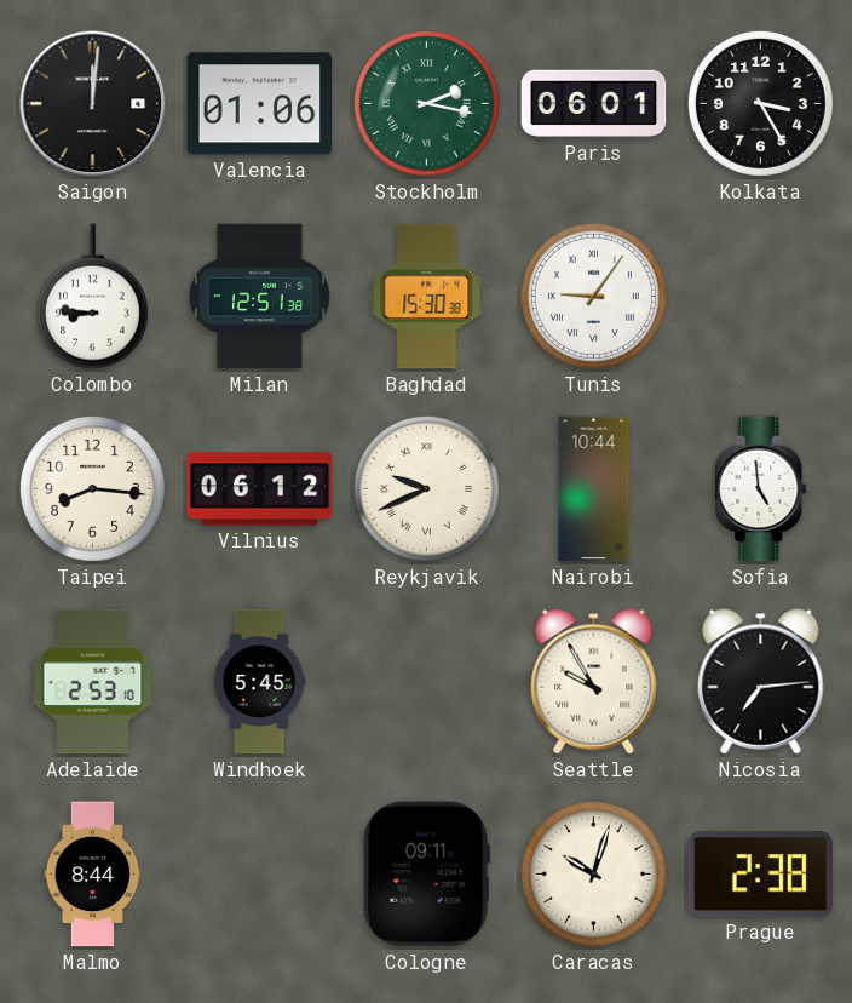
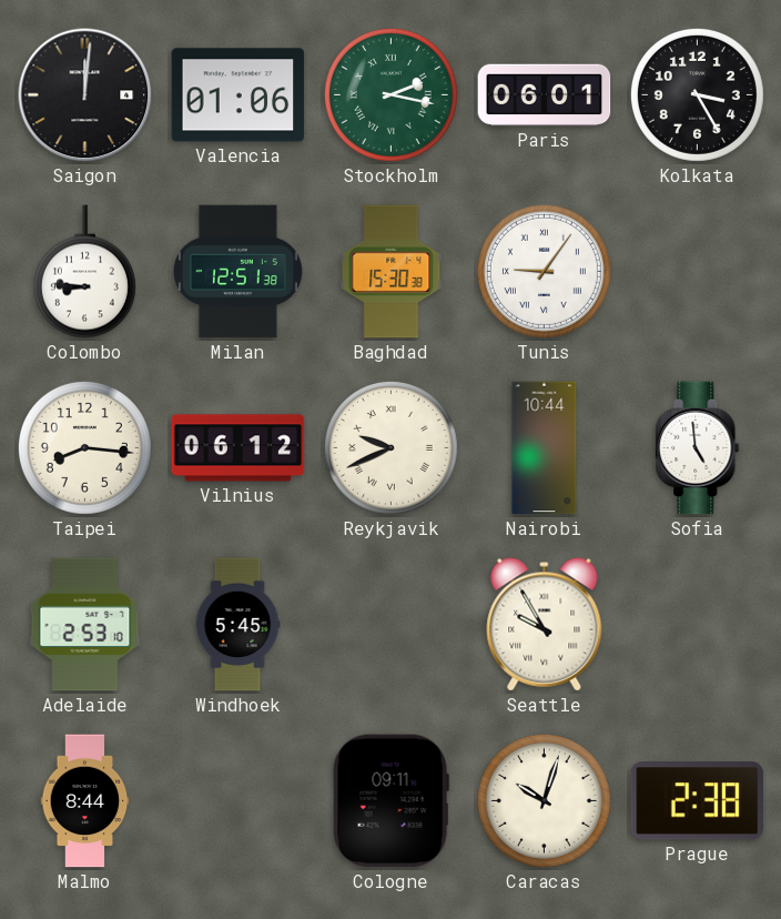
Nicosia: 7:14 -> none
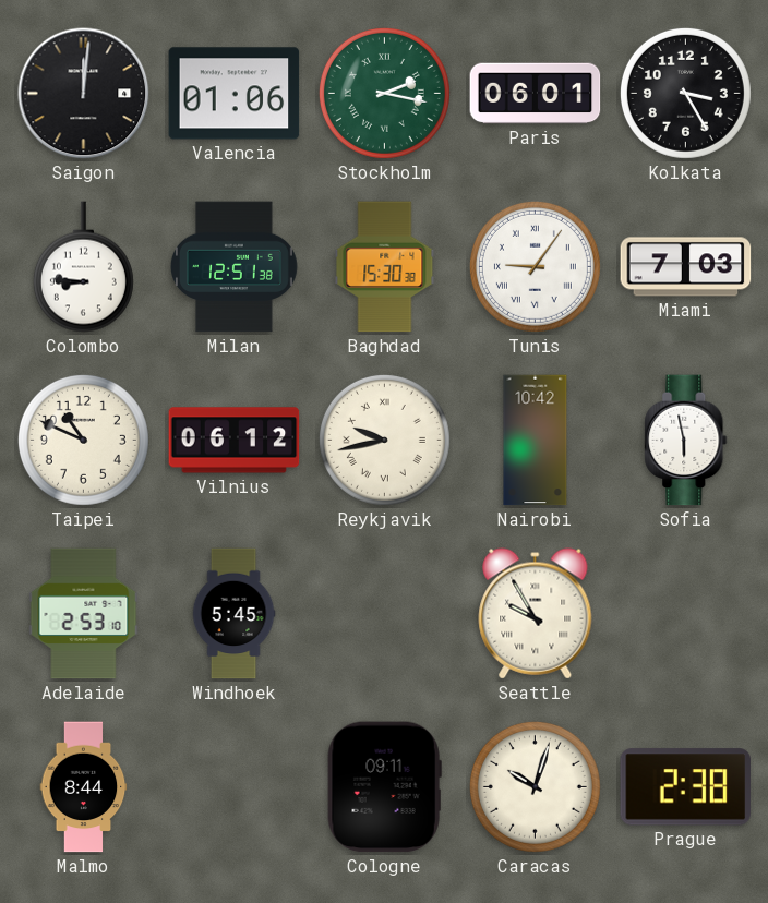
Miami: none -> 7:03
Taipei: 8:16 -> 10:49
Reykjavik: 9:41 -> 9:43
Nairobi: 10:44 -> 10:42
Sofia: 4:59 -> 5:58
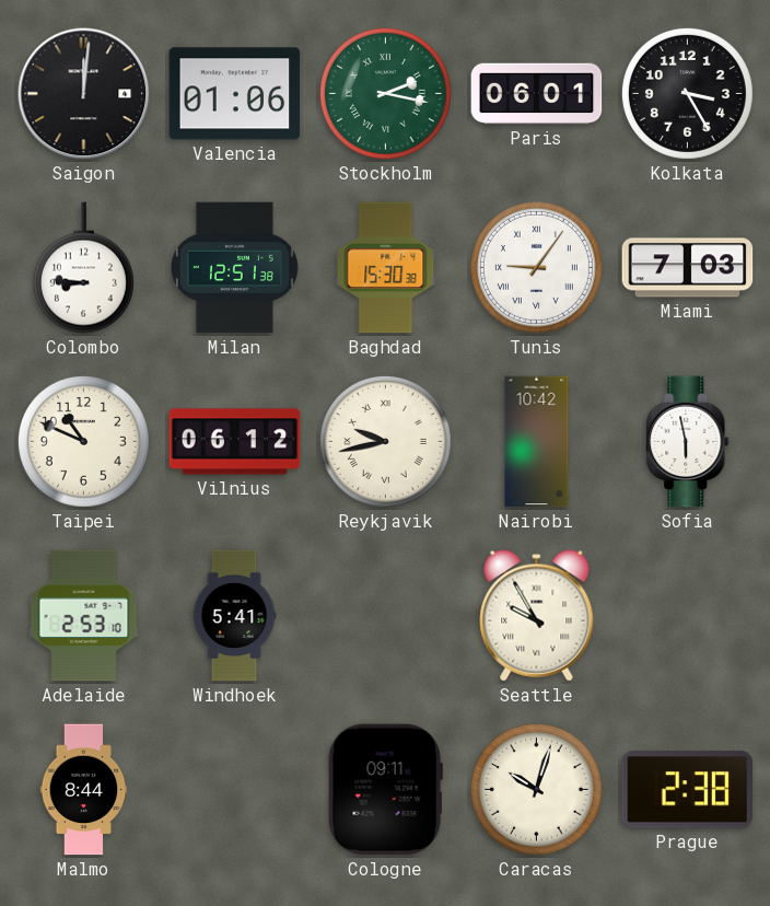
Windhoek: 5:45 -> 5:41
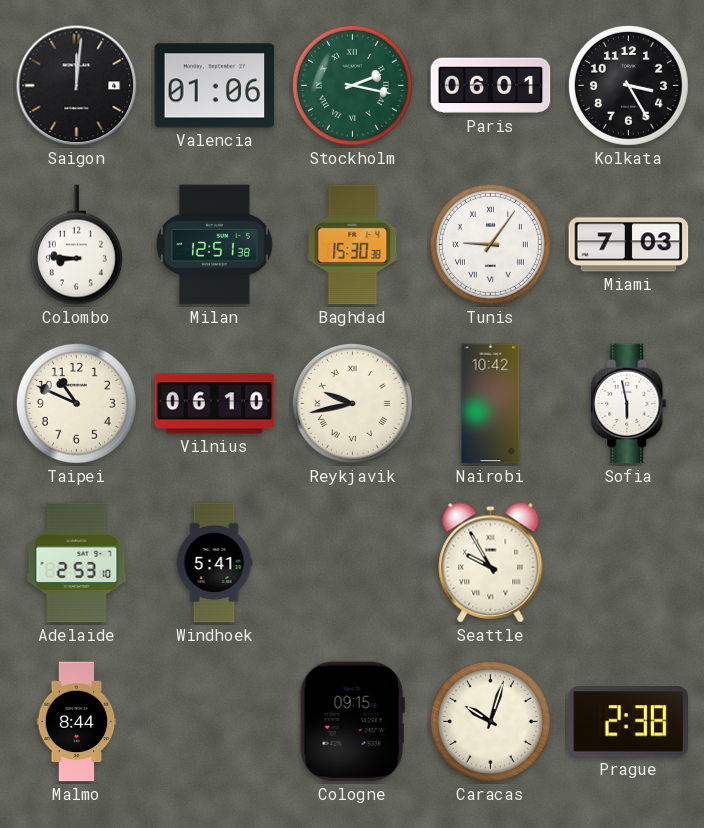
Vilnius: 06:12 -> 06:10
Cologne: 09:11 -> 09:15
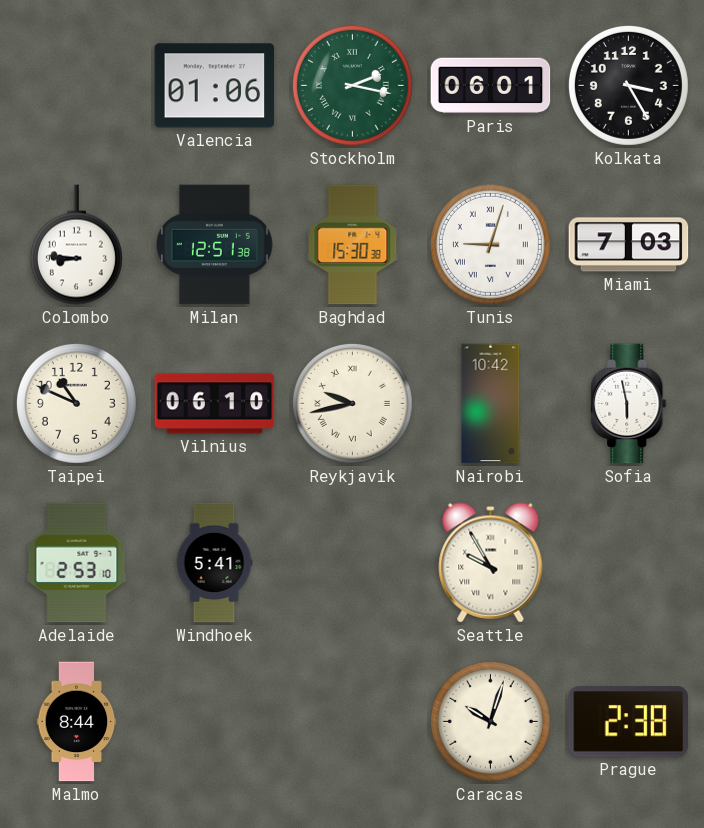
Saigon: 12:01 -> none
Tunis: 9:06 -> 9:03
Cologne: 09:15 -> none
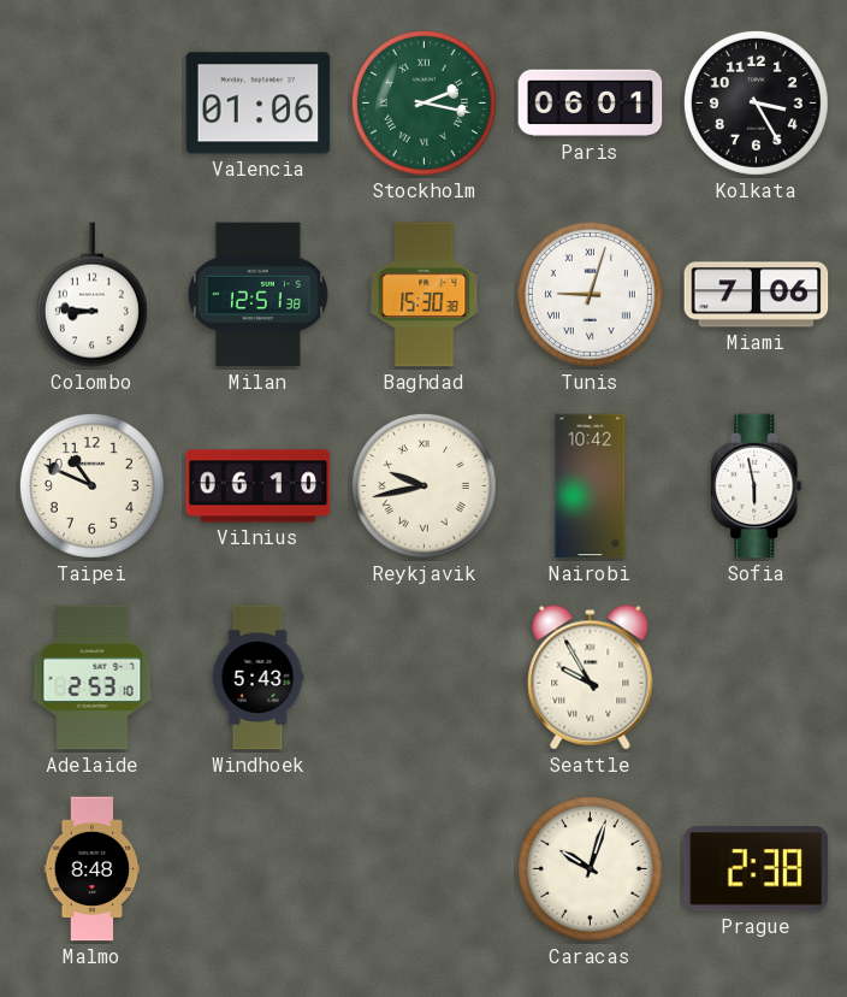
Miami: 7:03 -> 7:06
Windhoek: 5:41 -> 5:43
Malmo: 8:44 -> 8:48
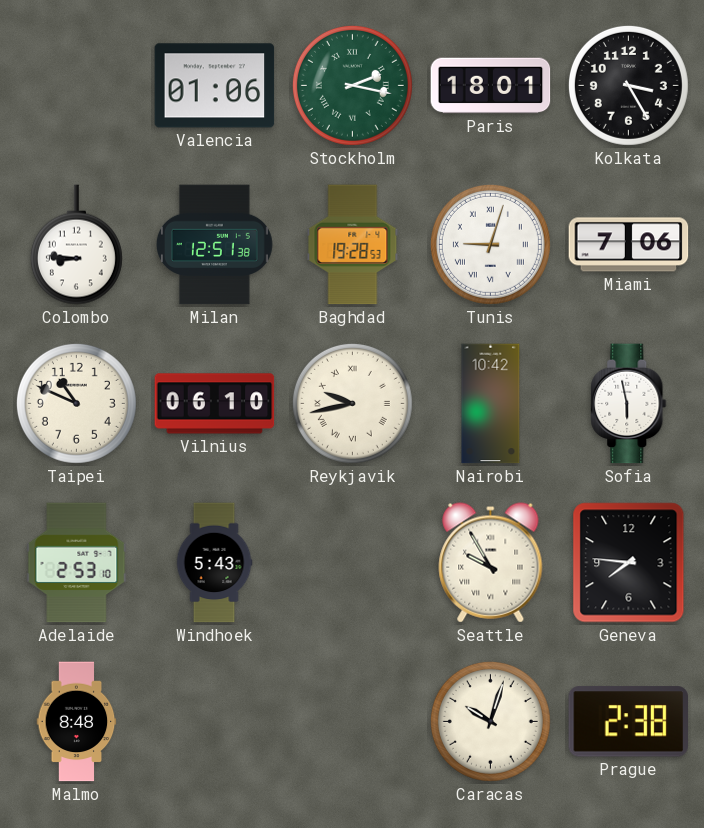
Paris: 06:01 -> 18:01
Baghdad: 15:30 -> 19:28
Geneva: none -> 7:46
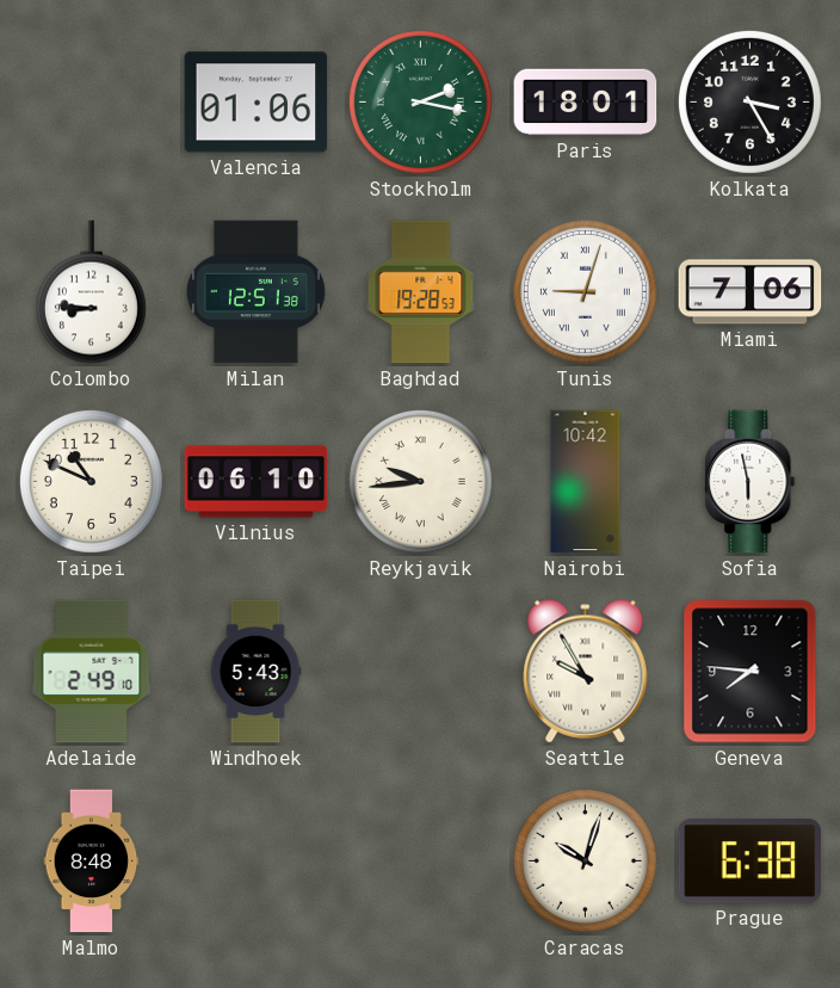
Reykjavik: 9:43 -> 9:44
Adelaide: 2:53 -> 2:49
Prague: 2:38 -> 6:38
